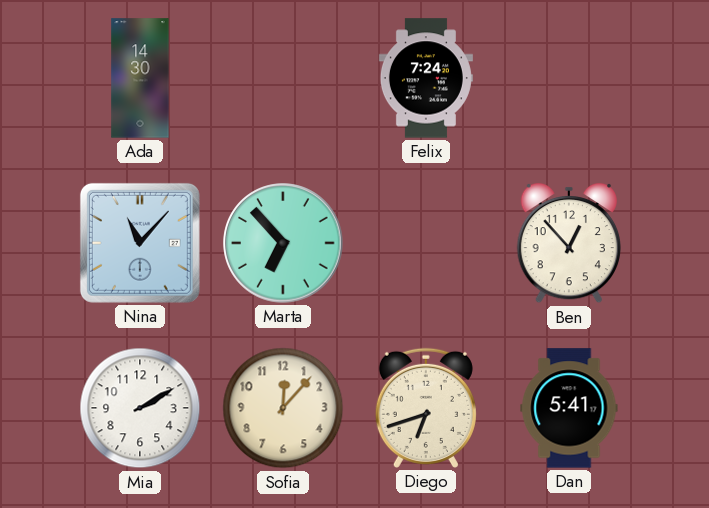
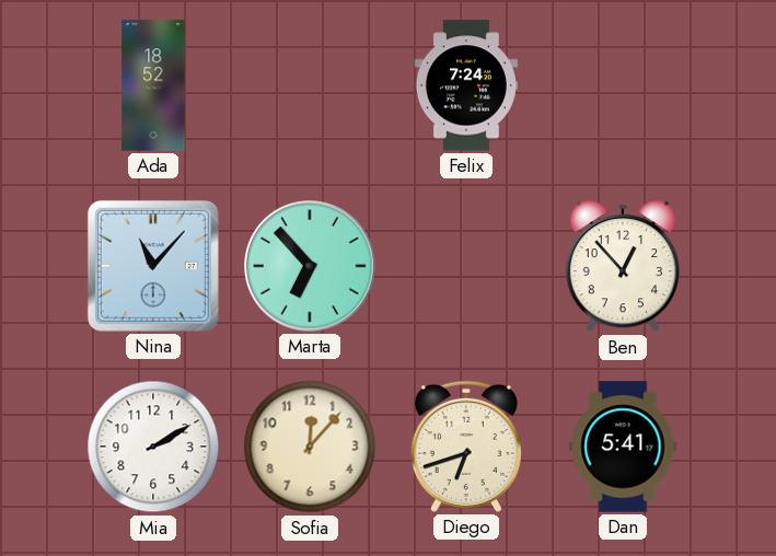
Ada: 14:30 -> 18:52
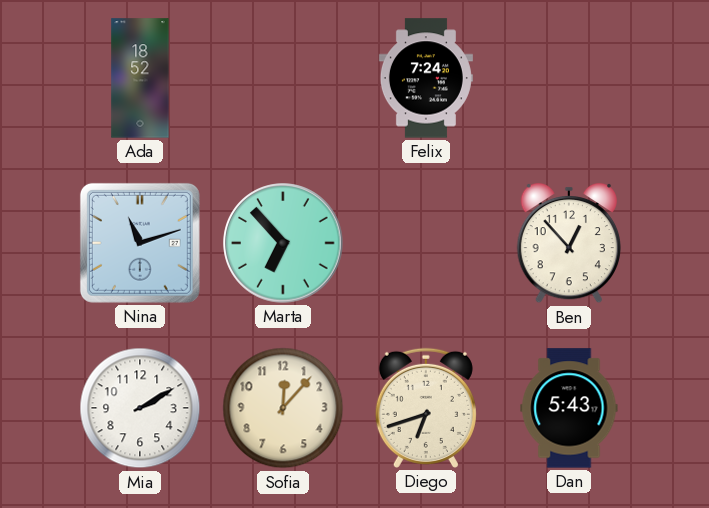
Nina: 11:07 -> 11:12
Dan: 5:41 -> 5:43
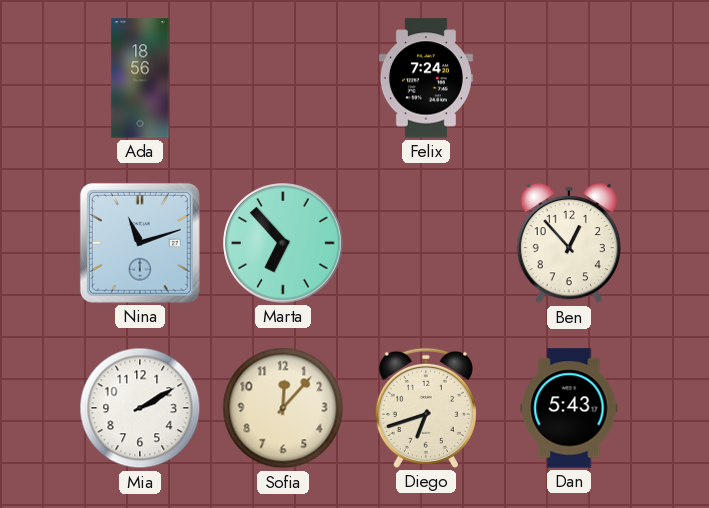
Ada: 18:52 -> 18:56
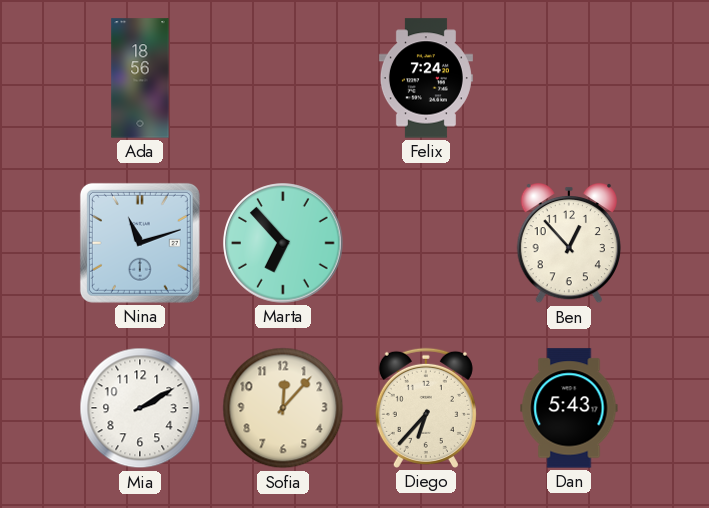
Diego: 6:42 -> 6:37
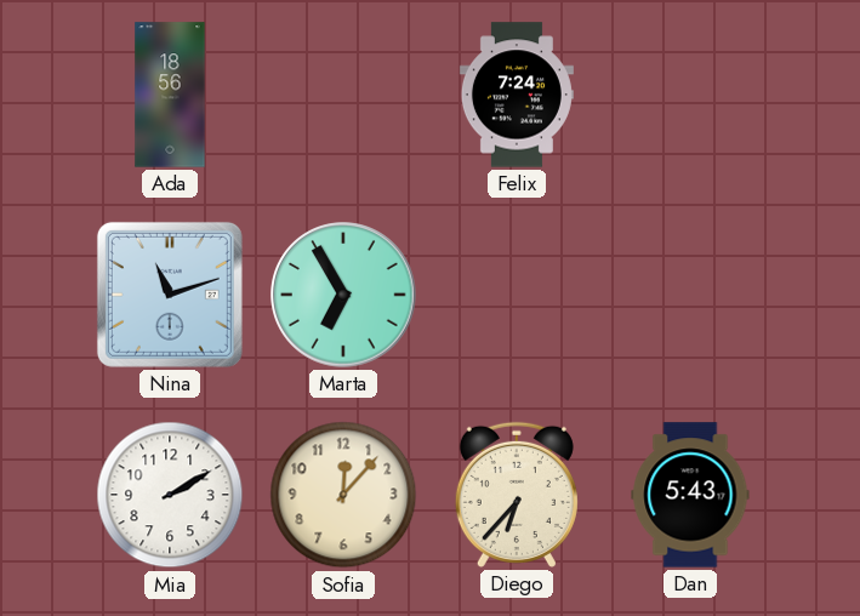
Marta: 6:53 -> 6:55
Ben: 12:53 -> none
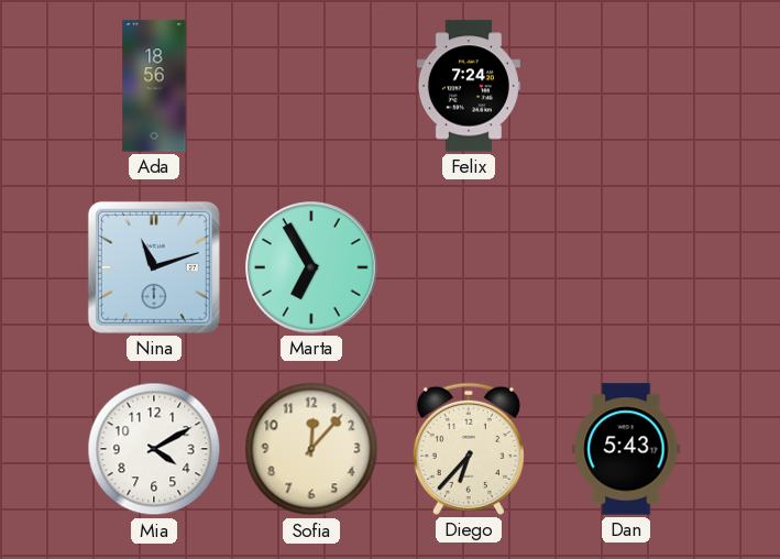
Mia: 2:10 -> 4:10
